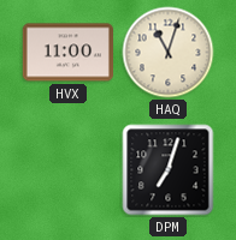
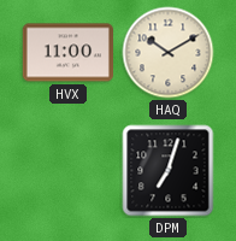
HAQ: 11:03 -> 10:10
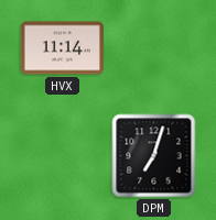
HVX: 11:00 -> 11:14
HAQ: 10:10 -> none
